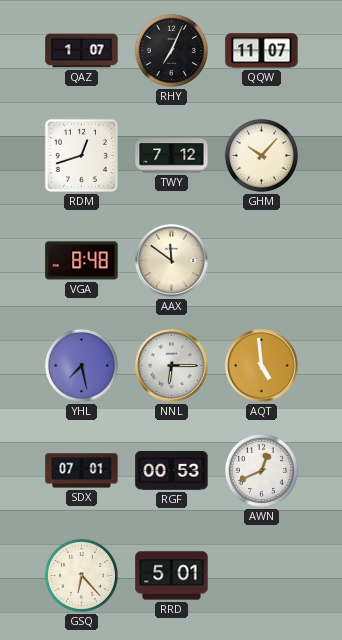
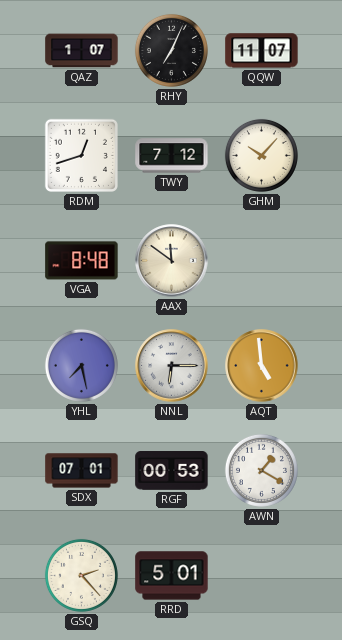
AWN: 12:41 -> 1:20
GSQ: 6:23 -> 2:23
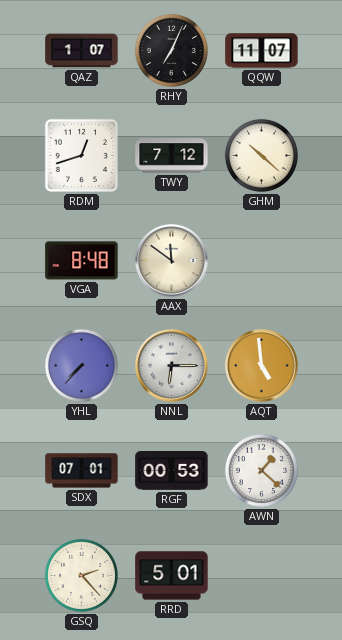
GHM: 10:07 -> 10:22
YHL: 7:28 -> 7:37
AWN: 1:20 -> 1:22
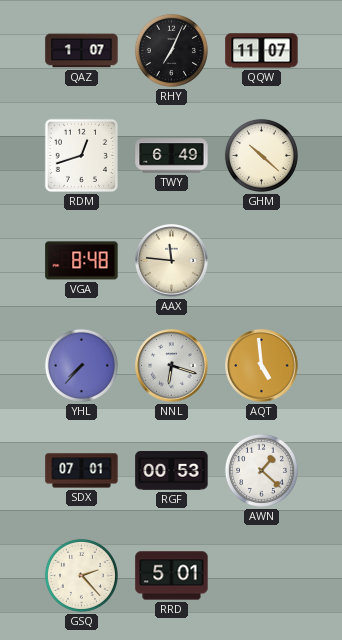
TWY: 7:12 -> 6:49
AAX: 11:51 -> 11:46
NNL: 6:15 -> 6:18
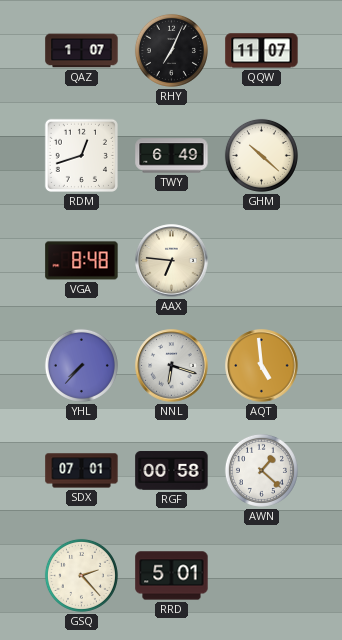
AAX: 11:46 -> 6:46
RGF: 00:53 -> 00:58
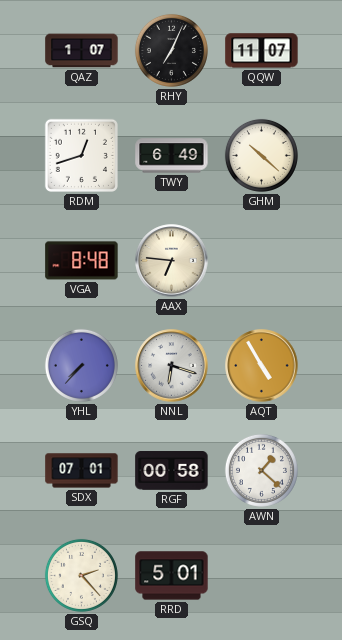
AQT: 4:59 -> 4:55
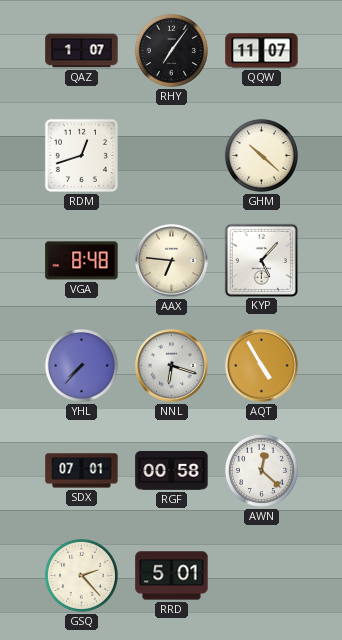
RHY: 7:04 -> 7:06
TWY: 6:49 -> none
KYP: none -> 5:07
AWN: 1:22 -> 12:22
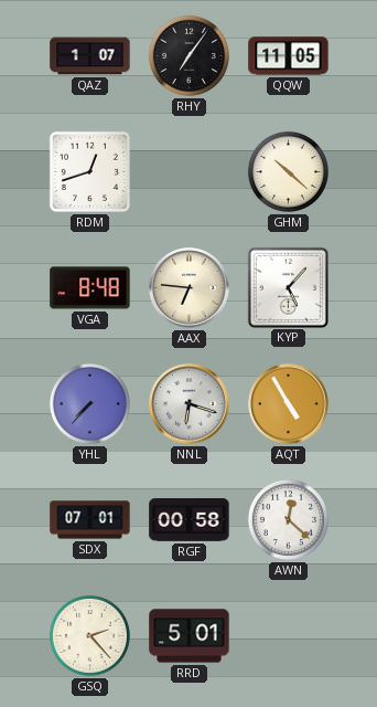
QQW: 11:07 -> 11:05
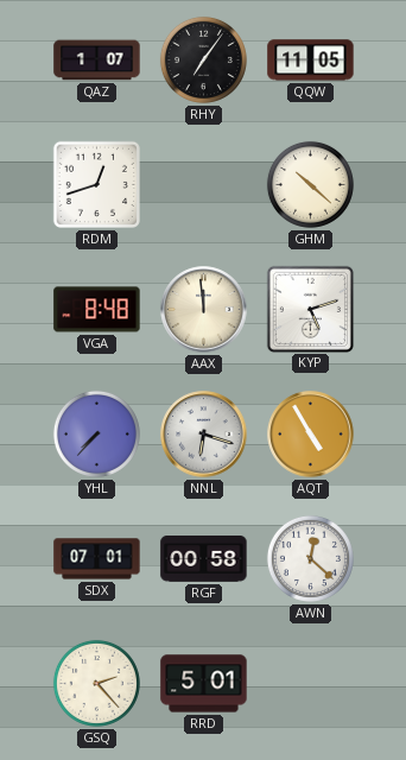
AAX: 6:46 -> 11:59
KYP: 5:07 -> 5:12
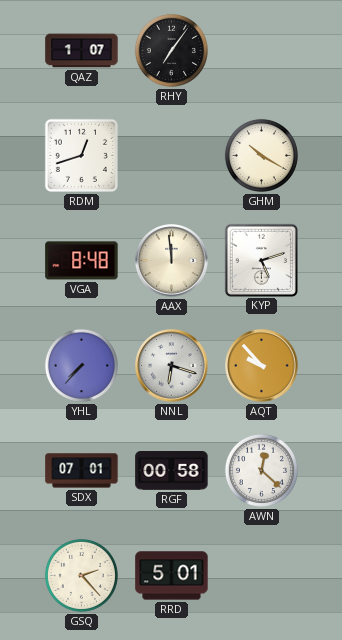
QQW: 11:05 -> none
GHM: 10:22 -> 10:20
AQT: 4:55 -> 9:53
